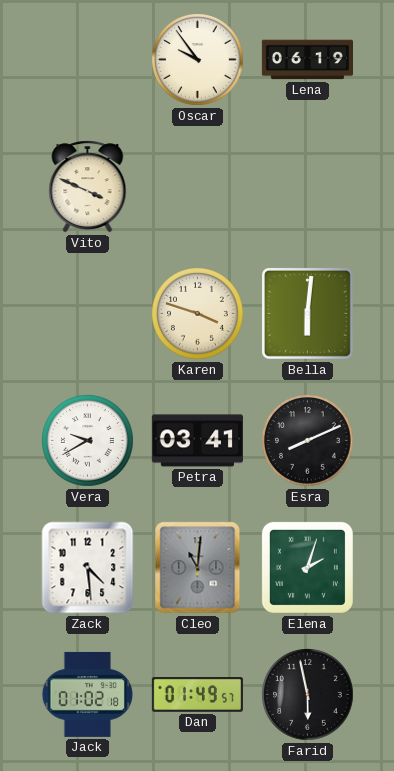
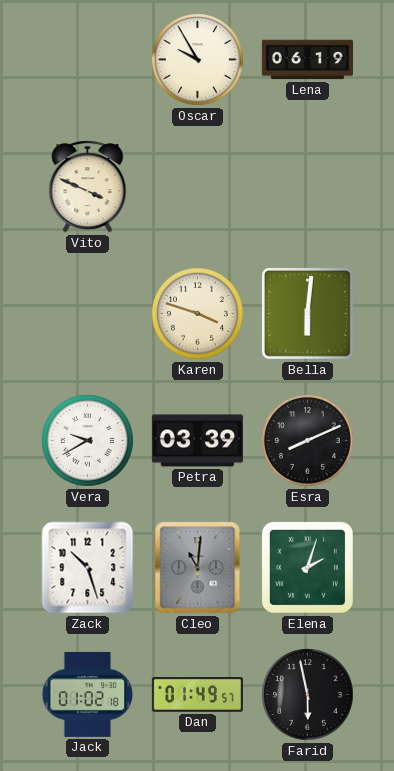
Oscar: 9:54 -> 9:55
Petra: 03:41 -> 03:39
Zack: 4:29 -> 10:27
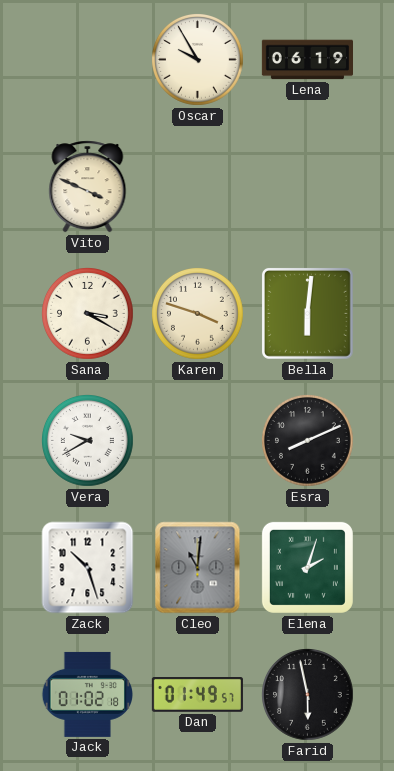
Sana: none -> 3:20
Petra: 03:39 -> none
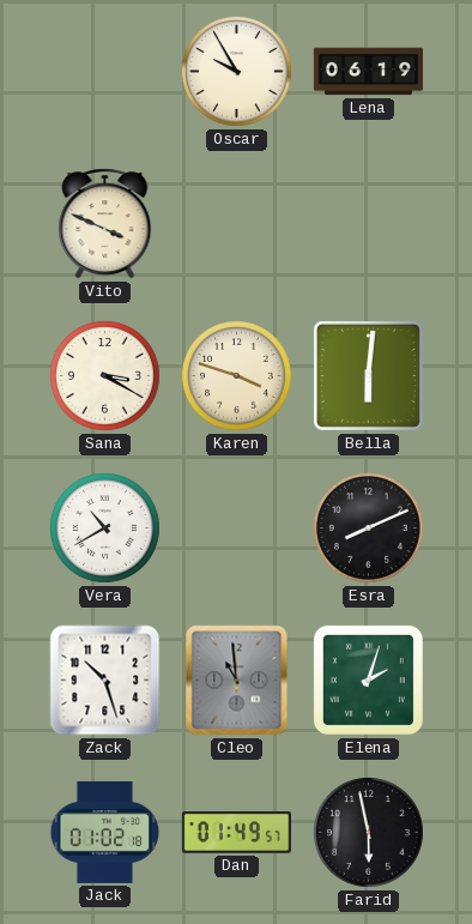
Vera: 9:40 -> 10:40
Cleo: 11:01 -> 10:59
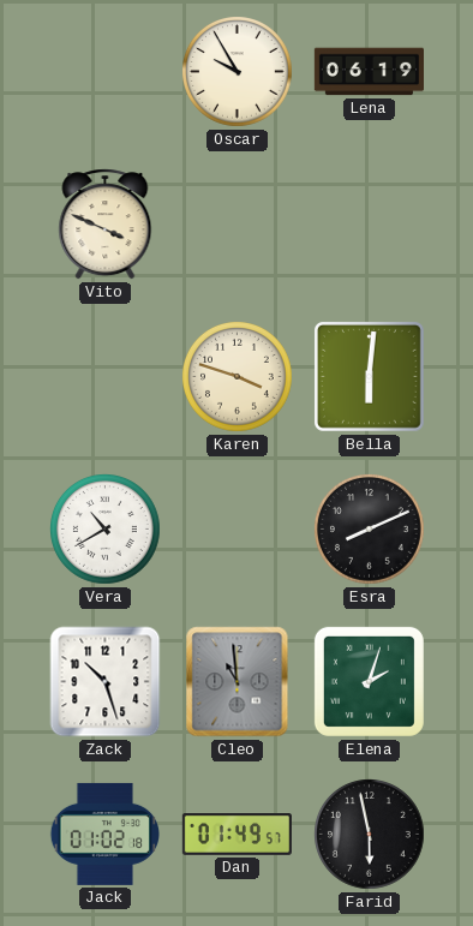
Sana: 3:20 -> none
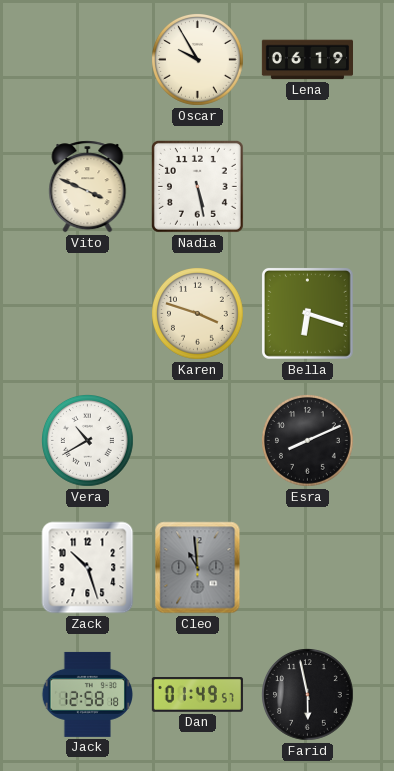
Nadia: none -> 5:28
Bella: 6:01 -> 6:18
Elena: 2:03 -> none
Jack: 01:02 -> 12:58
